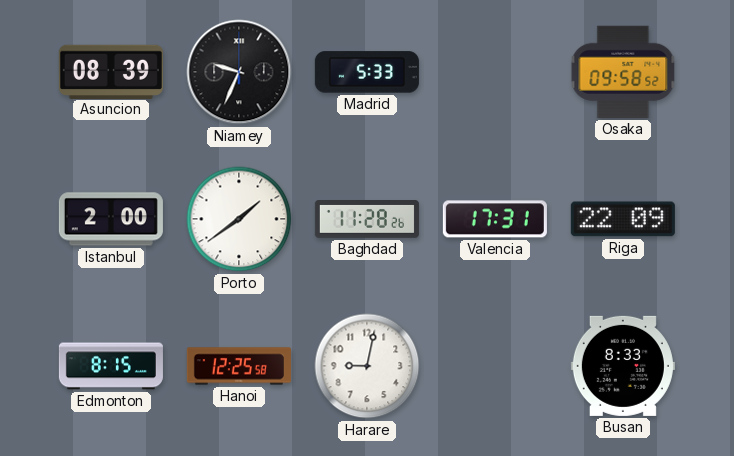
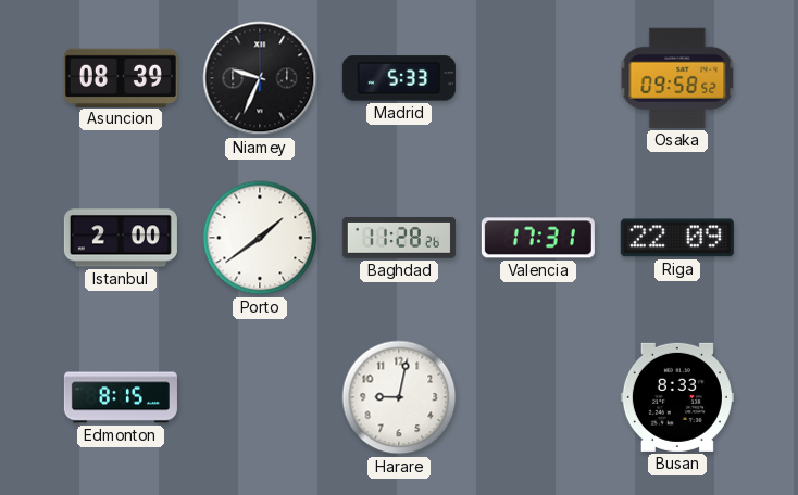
Hanoi: 12:25 -> none
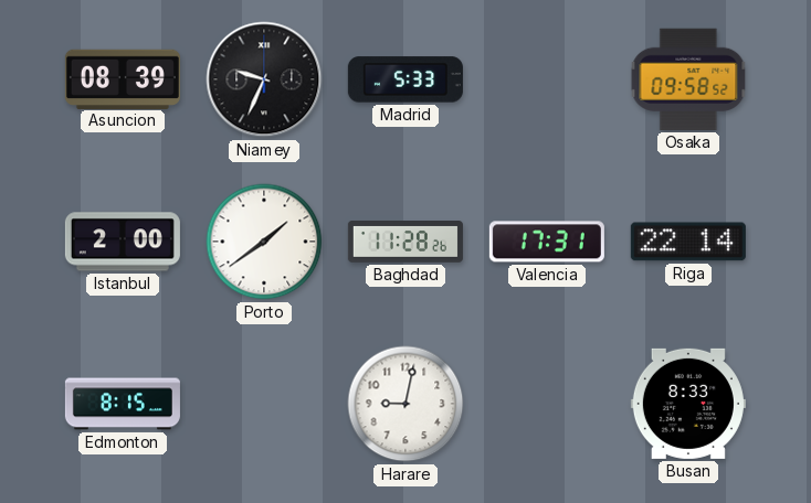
Riga: 22:09 -> 22:14
